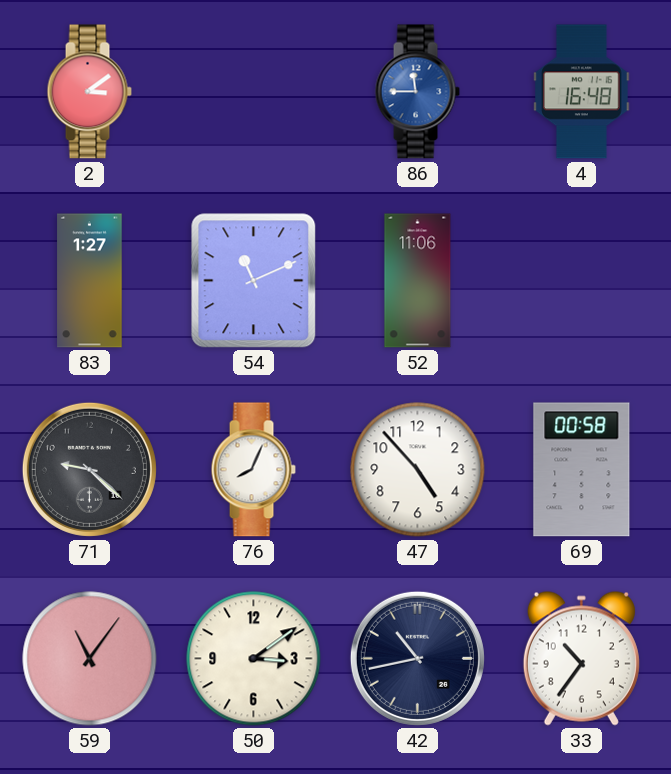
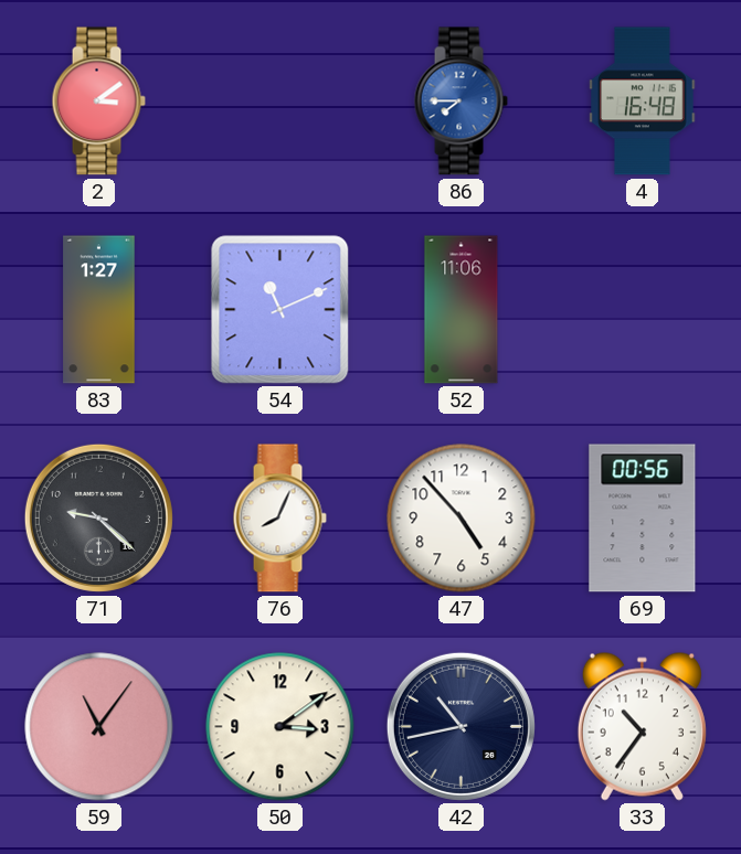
86: 11:45 -> 7:45
69: 00:58 -> 00:56
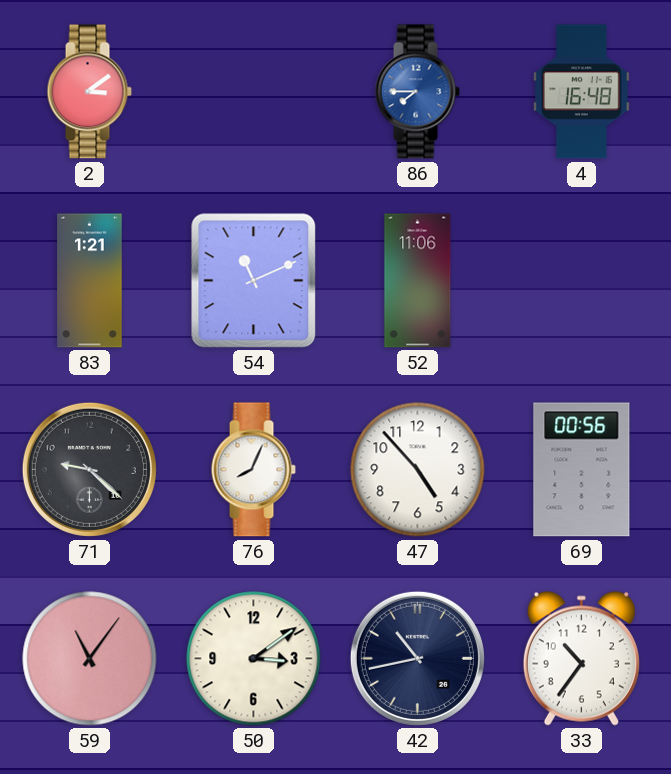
83: 1:27 -> 1:21
